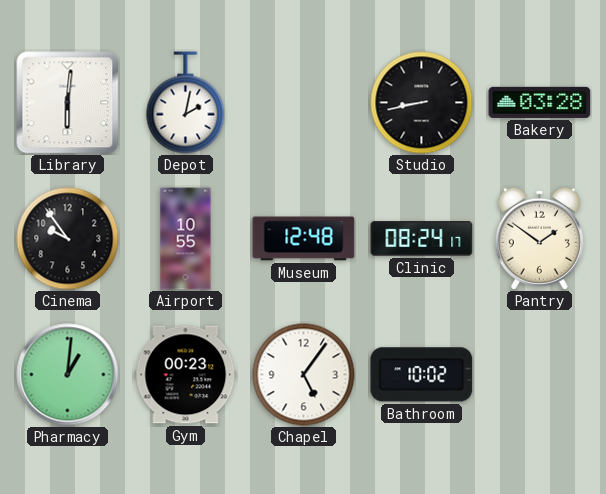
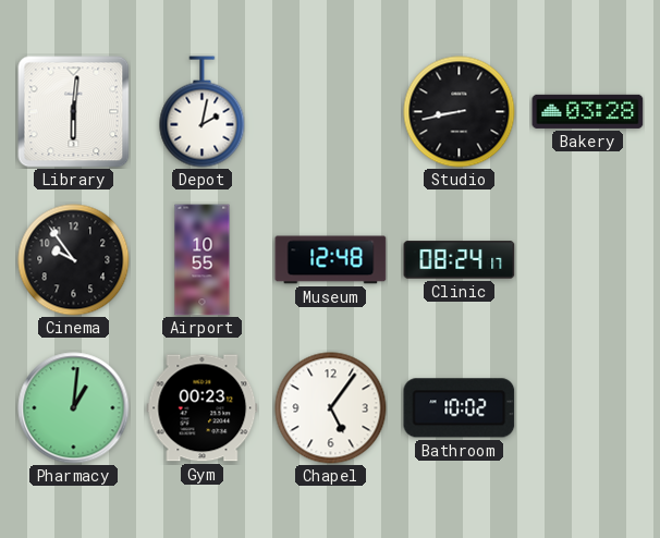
Pantry: 1:51 -> none
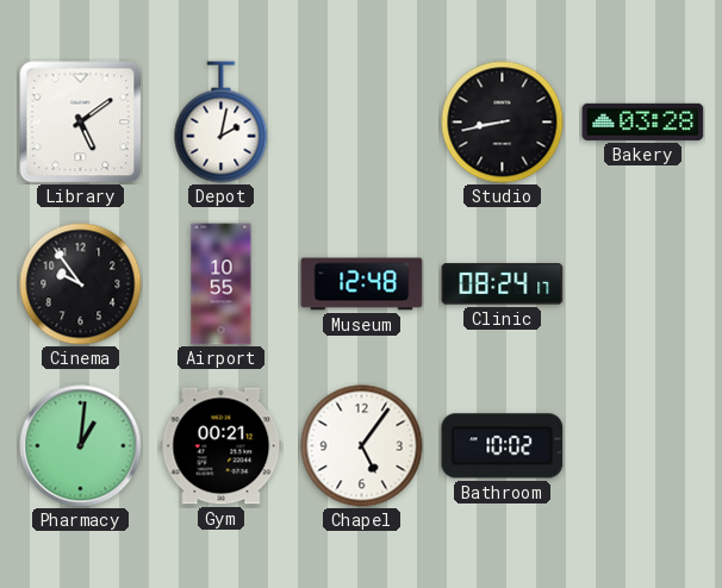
Library: 6:01 -> 5:09
Gym: 00:23 -> 00:21
